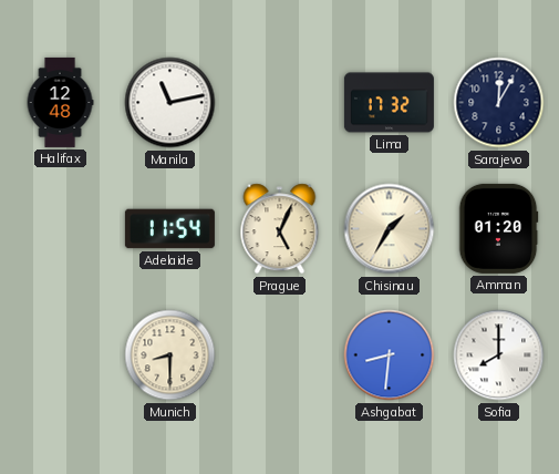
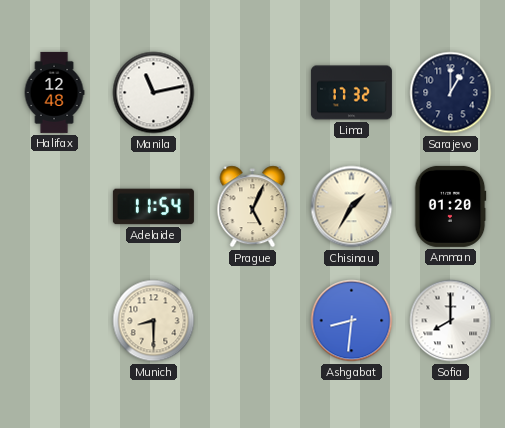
Sarajevo: 12:05 -> 1:00
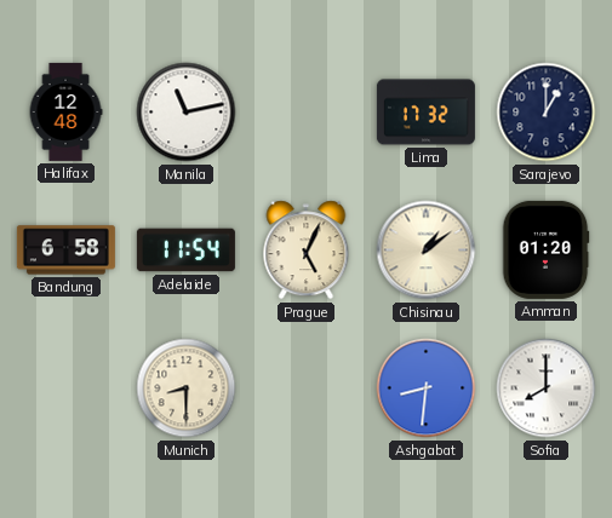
Bandung: none -> 6:58
Chisinau: 1:35 -> 1:09
